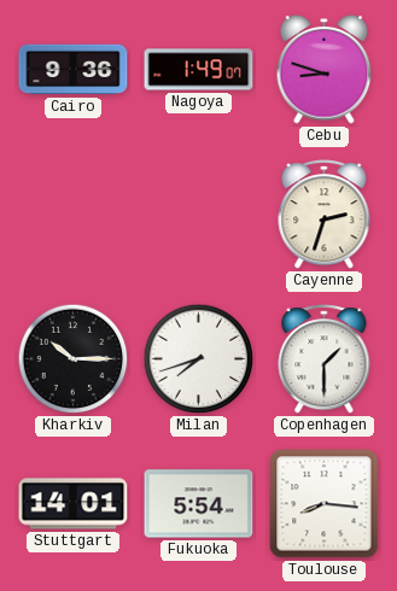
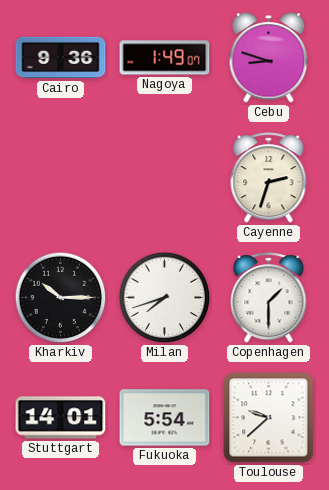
Toulouse: 8:16 -> 9:38
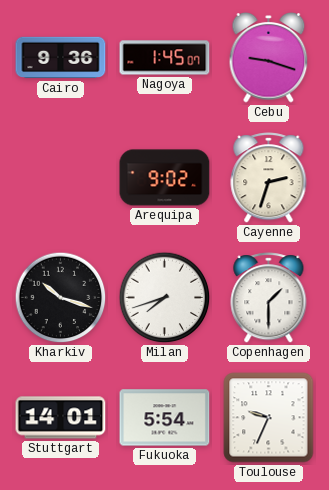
Nagoya: 1:49 -> 1:45
Cebu: 8:48 -> 9:18
Arequipa: none -> 9:02
Kharkiv: 10:15 -> 10:18
Toulouse: 9:38 -> 9:34
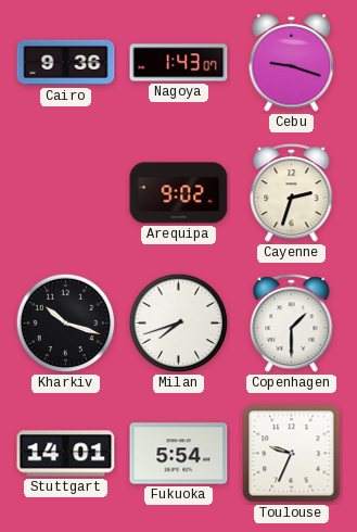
Nagoya: 1:45 -> 1:43
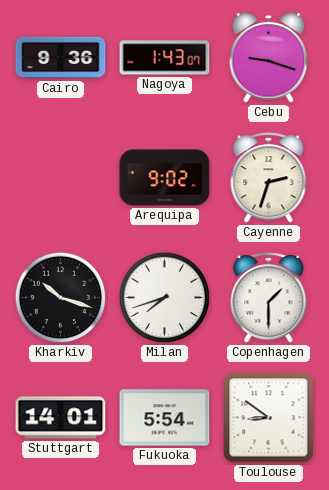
Toulouse: 9:34 -> 8:51
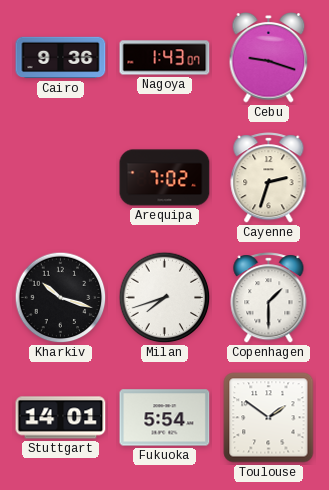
Arequipa: 9:02 -> 7:02
Toulouse: 8:51 -> 1:51
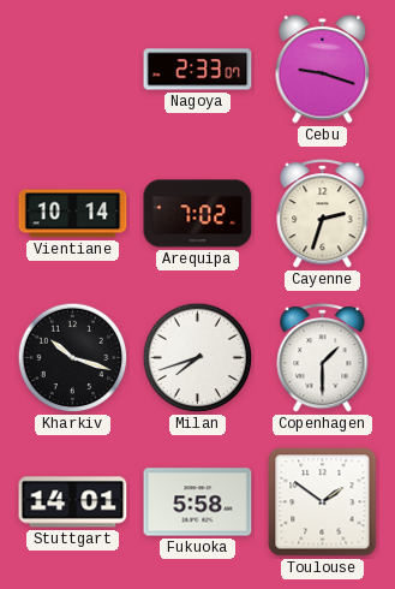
Cairo: 9:36 -> none
Nagoya: 1:43 -> 2:33
Vientiane: none -> 10:14
Fukuoka: 5:54 -> 5:58
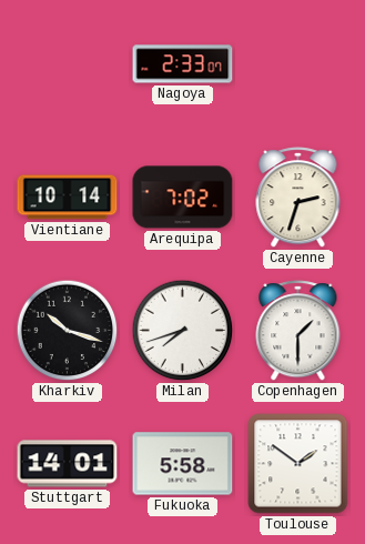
Cebu: 9:18 -> none
